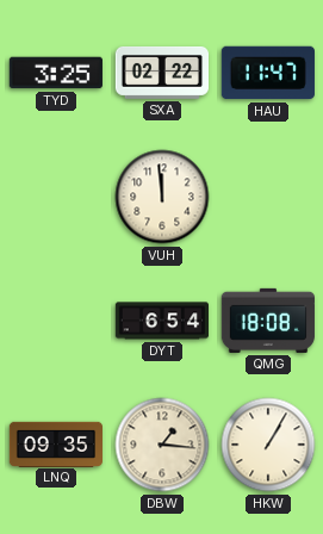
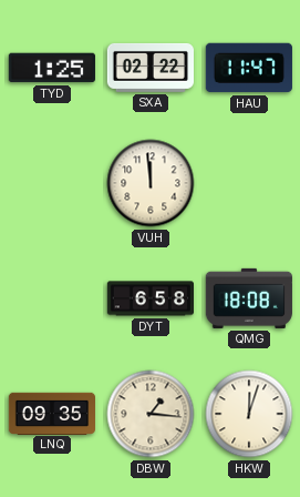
TYD: 3:25 -> 1:25
DYT: 6:54 -> 6:58
HKW: 1:05 -> 12:03
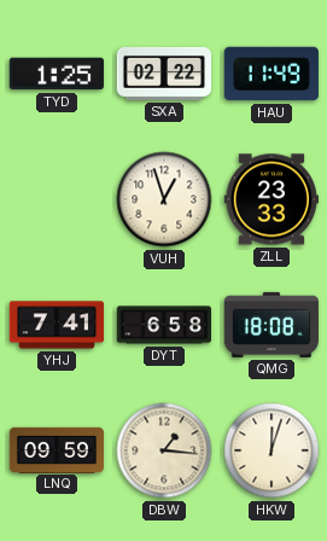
HAU: 11:47 -> 11:49
VUH: 11:59 -> 12:57
ZLL: none -> 23:33
YHJ: none -> 7:41
LNQ: 09:35 -> 09:59
